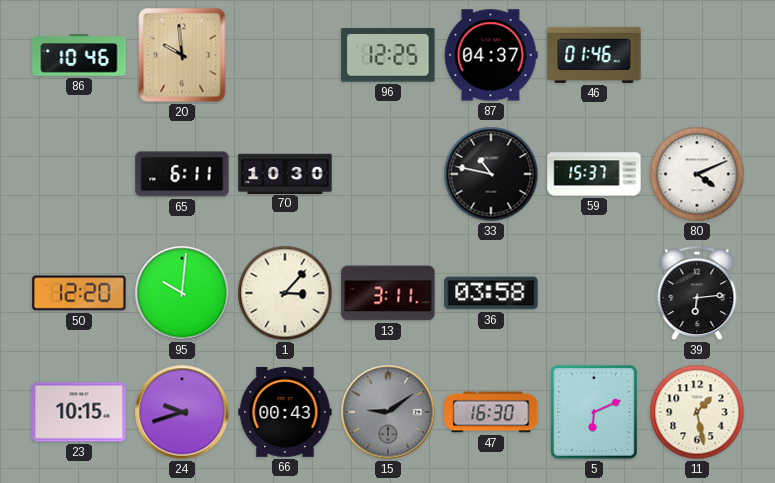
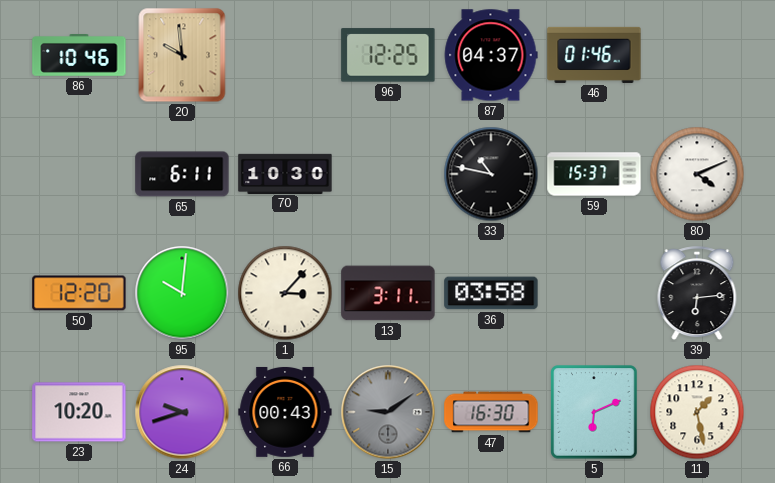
23: 10:15 -> 10:20
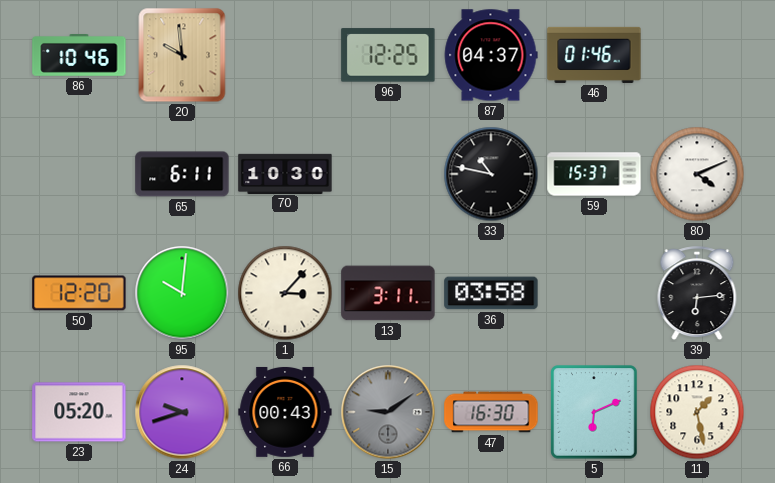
23: 10:20 -> 05:20
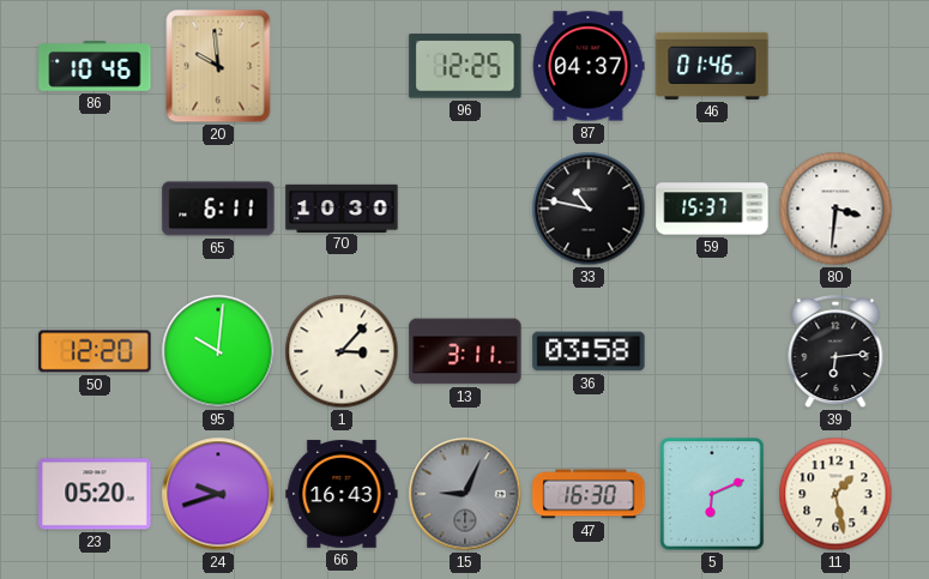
80: 4:11 -> 3:31
66: 00:43 -> 16:43
15: 9:09 -> 9:04
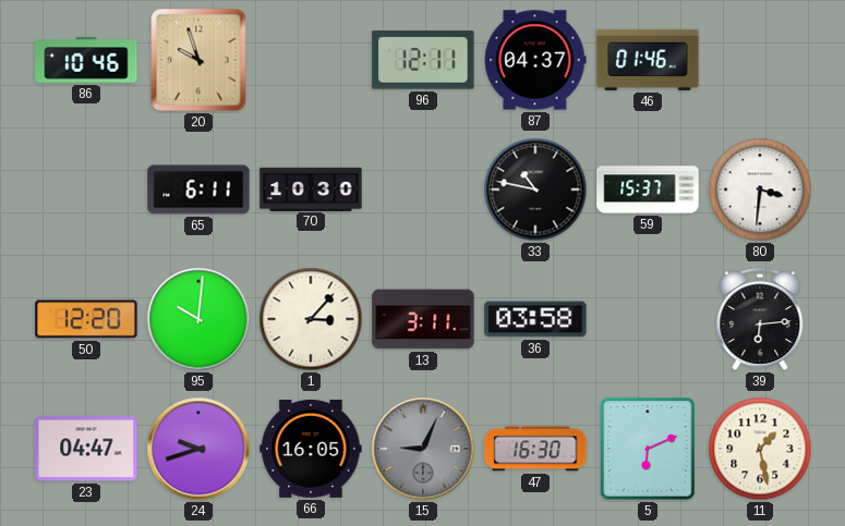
20: 9:59 -> 9:57
96: 12:25 -> 12:11
23: 05:20 -> 04:47
66: 16:43 -> 16:05
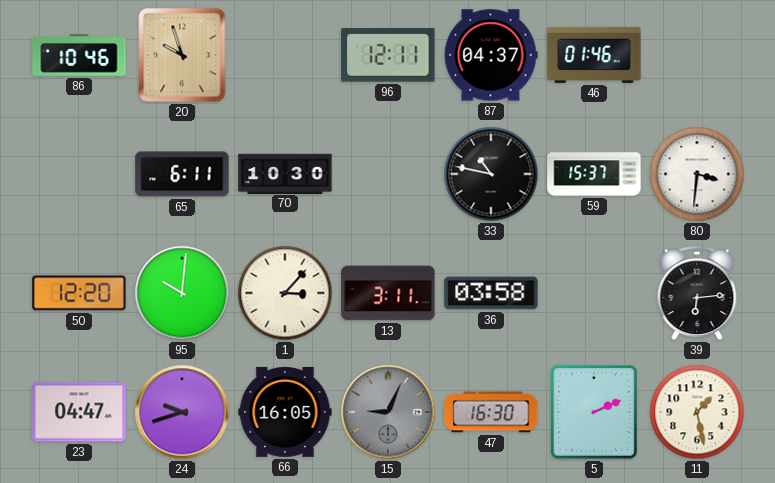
5: 6:11 -> 2:11
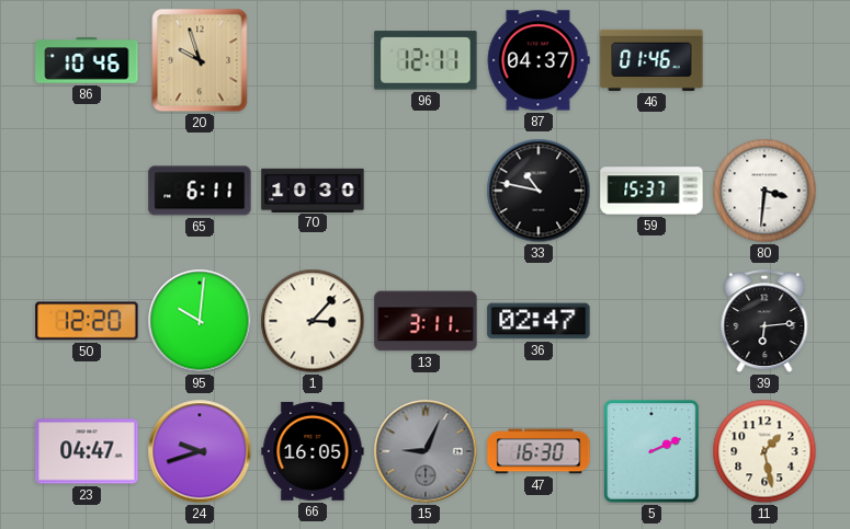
36: 03:58 -> 02:47
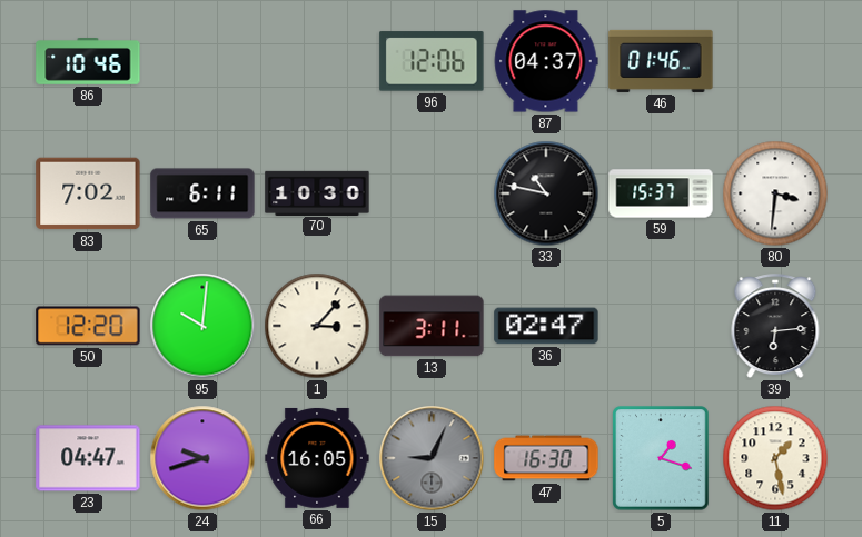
20: 9:57 -> none
96: 12:11 -> 12:06
83: none -> 7:02
5: 2:11 -> 1:18
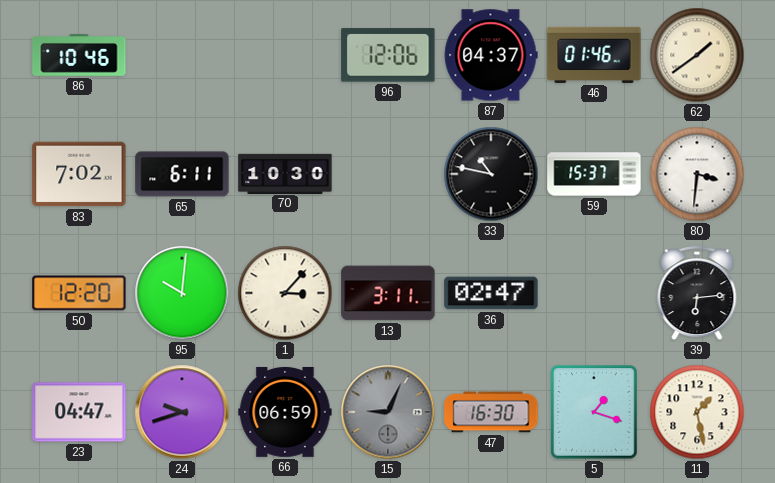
62: none -> 1:39
66: 16:05 -> 06:59
